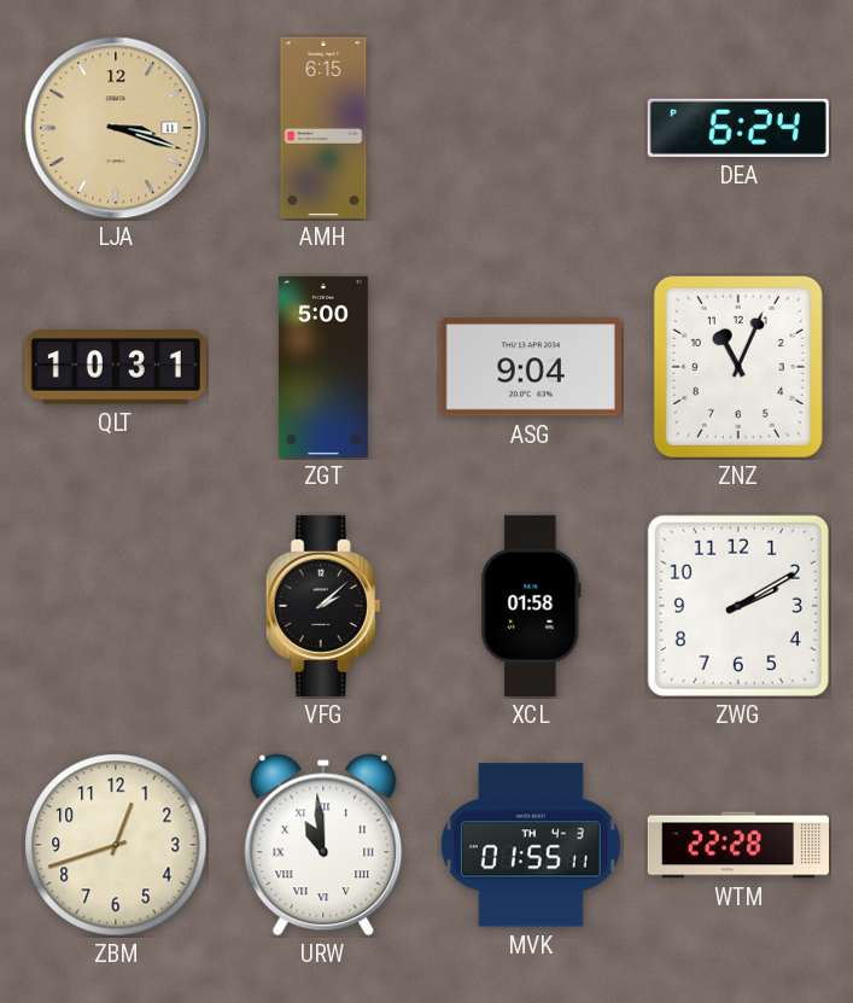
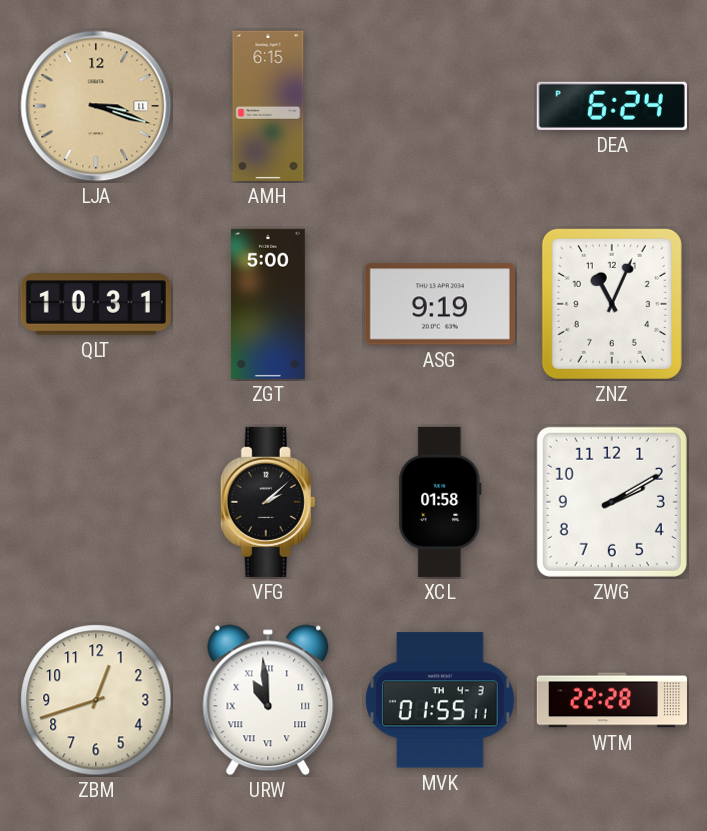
ASG: 9:04 -> 9:19
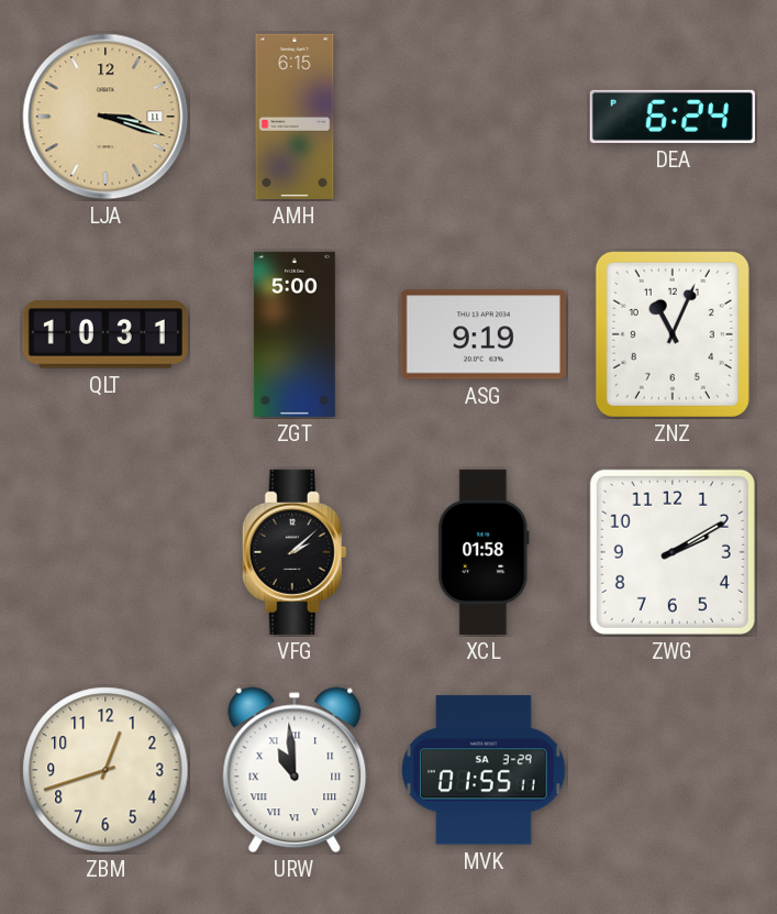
MVK date: TH 4-3 -> SA 3-29
WTM: 22:28 -> none
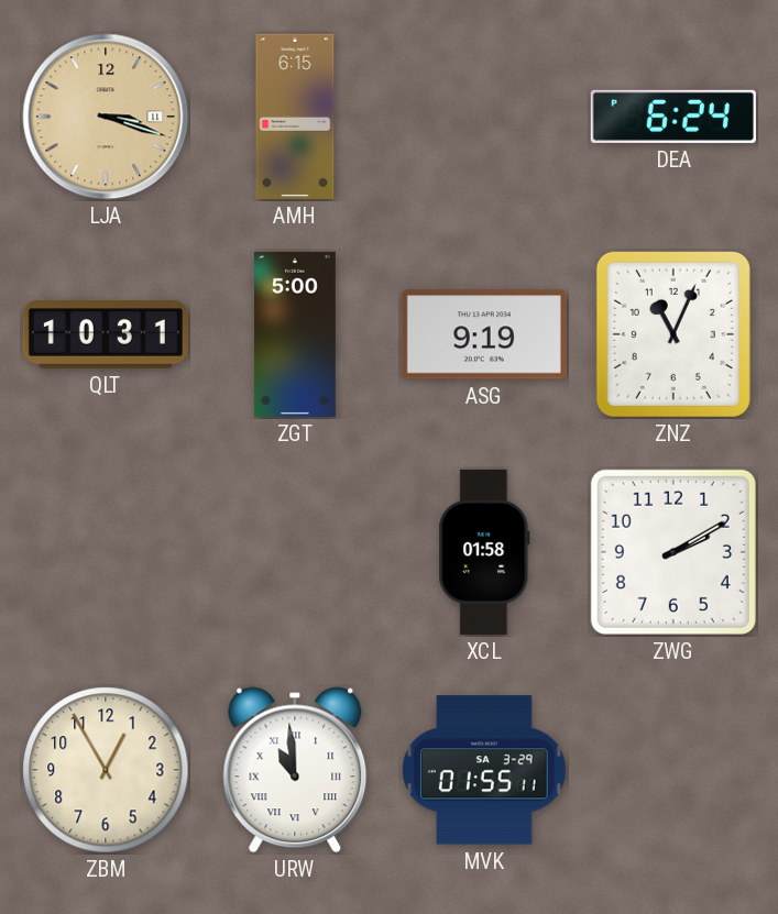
VFG: 2:08 -> none
ZBM: 12:42 -> 12:55
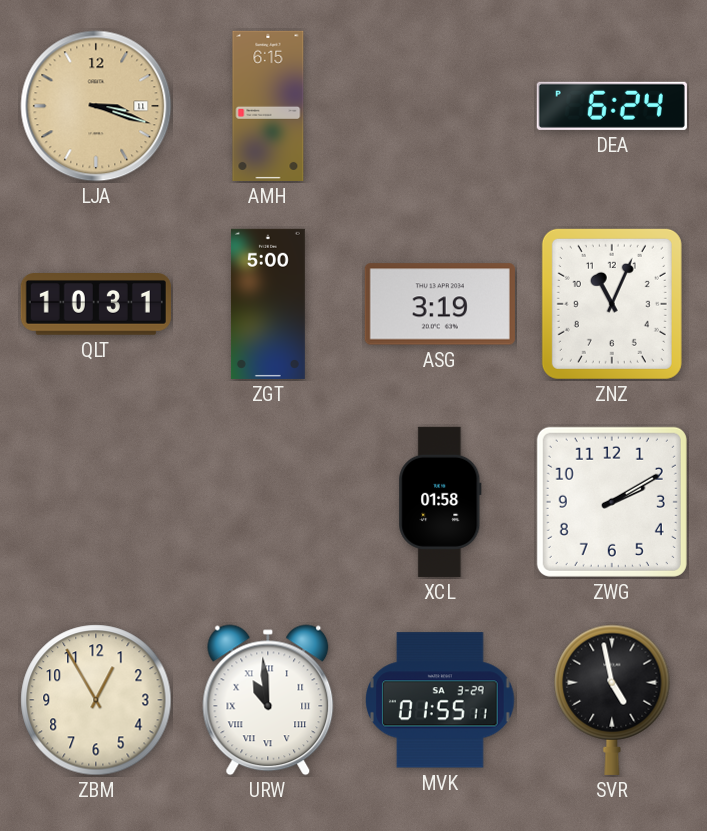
ASG: 9:19 -> 3:19
SVR: none -> 4:58
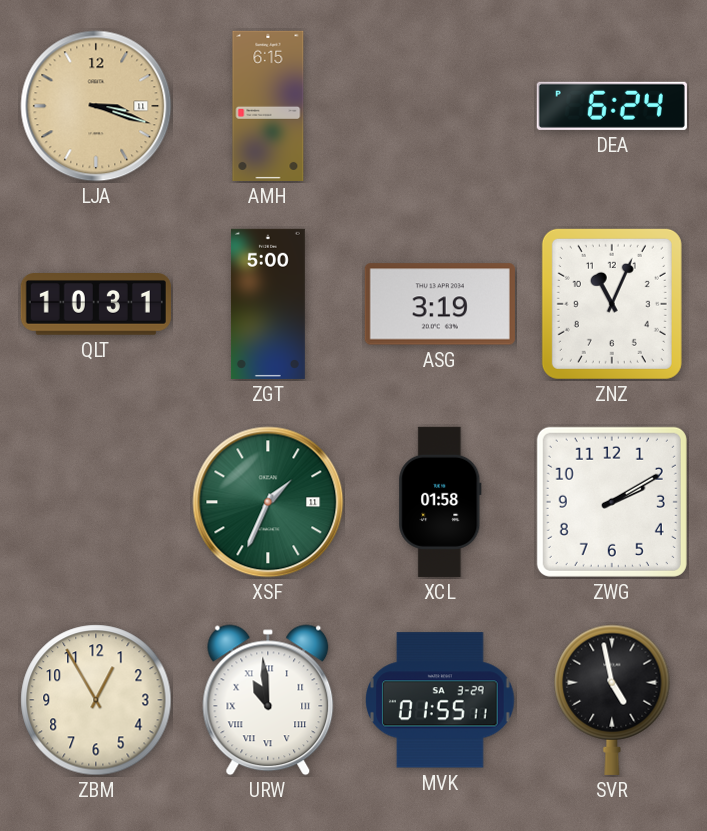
XSF: none -> 1:34
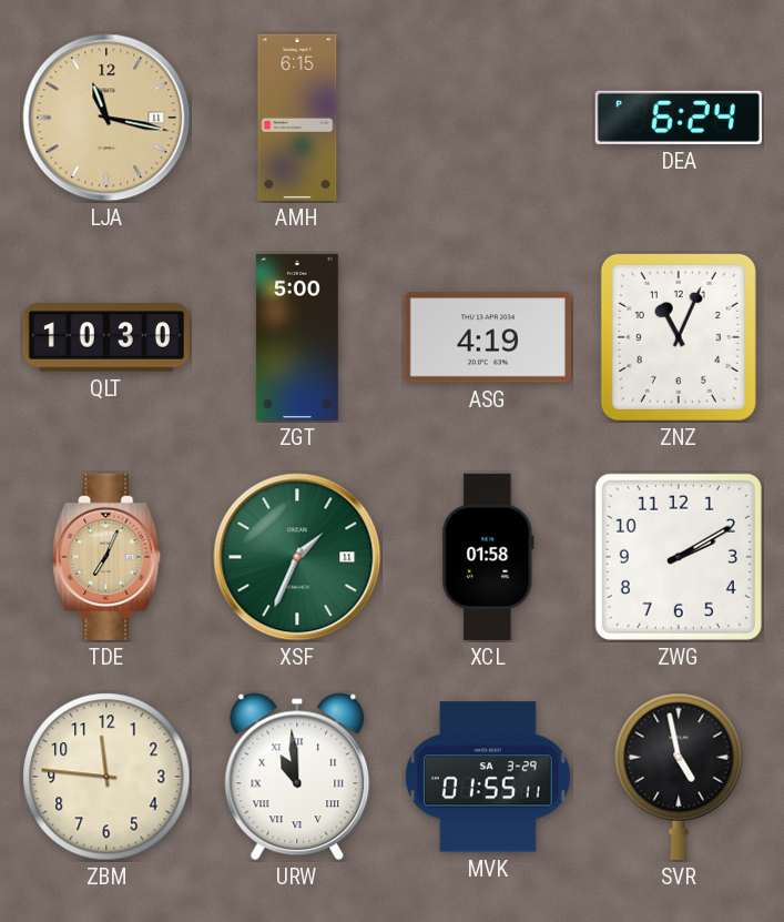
LJA: 3:18 -> 11:17
QLT: 10:31 -> 10:30
ASG: 3:19 -> 4:19
TDE: none -> 7:04
ZBM: 12:55 -> 11:46
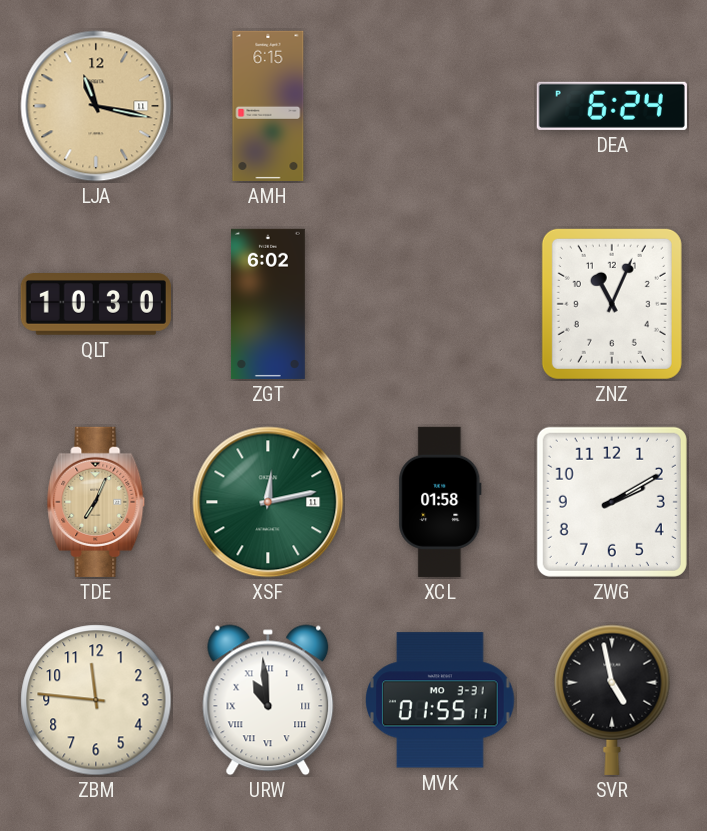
ZGT: 5:00 -> 6:02
ASG: 4:19 -> none
XSF: 1:34 -> 12:13
MVK date: SA 3-29 -> MO 3-31
